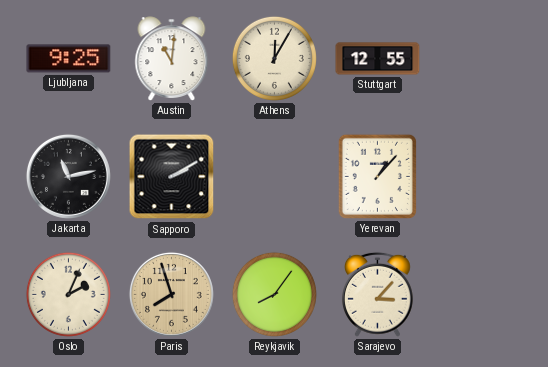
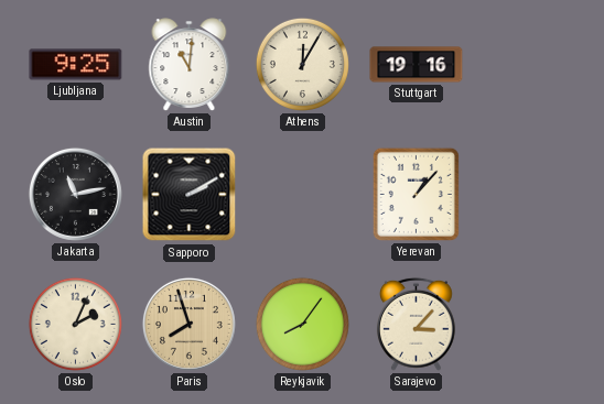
Stuttgart: 12:55 -> 19:16
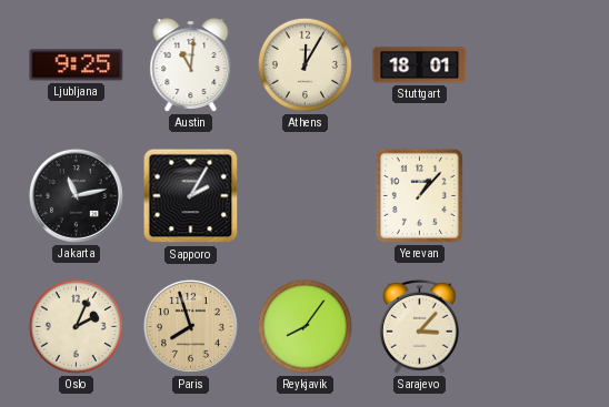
Stuttgart: 19:16 -> 18:01
Sapporo: 2:10 -> 2:05
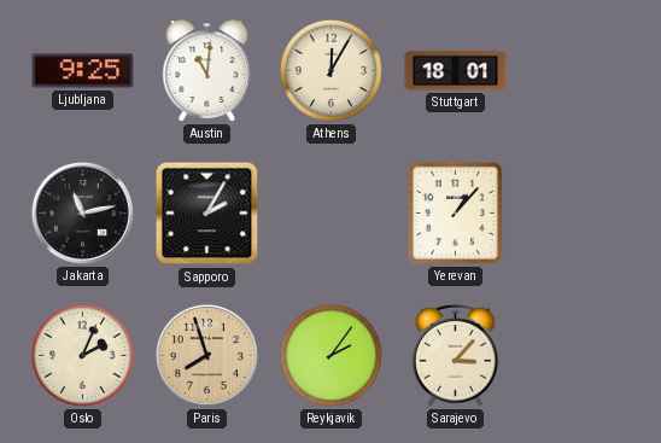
Reykjavik: 8:06 -> 2:06
